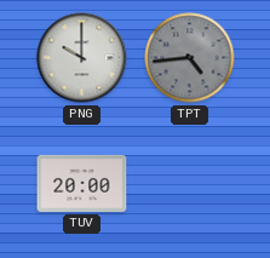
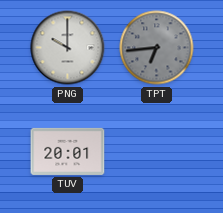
TPT: 4:44 -> 6:44
TUV: 20:00 -> 20:01
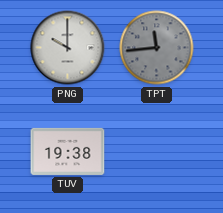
TPT: 6:44 -> 11:44
TUV: 20:01 -> 19:38
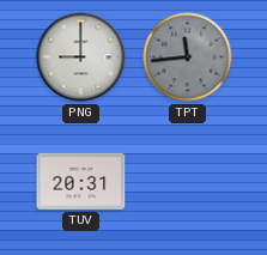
PNG: 10:00 -> 9:00
TUV: 19:38 -> 20:31
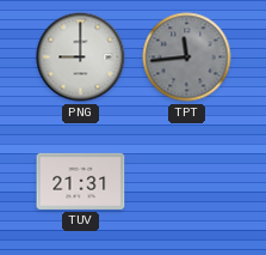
TUV: 20:31 -> 21:31
